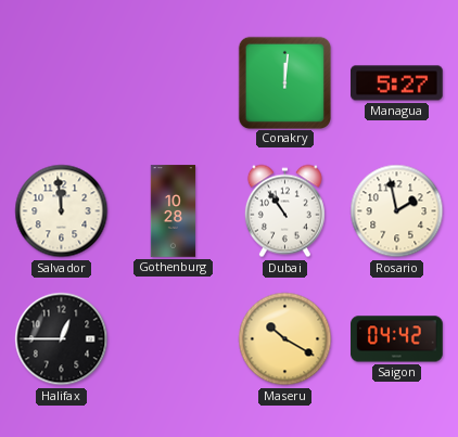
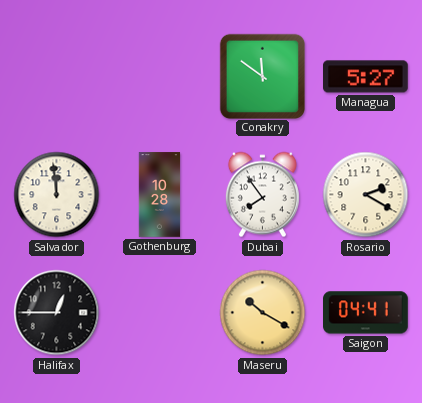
Conakry: 12:01 -> 11:51
Dubai: 10:54 -> 7:54
Rosario: 1:58 -> 2:20
Saigon: 04:42 -> 04:41
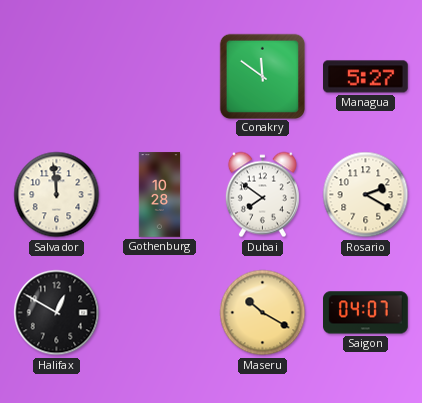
Dubai: 7:54 -> 7:51
Halifax: 12:45 -> 12:50
Saigon: 04:41 -> 04:07
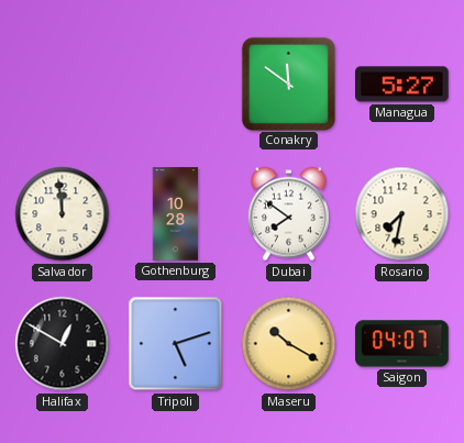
Rosario: 2:20 -> 7:32
Tripoli: none -> 5:12
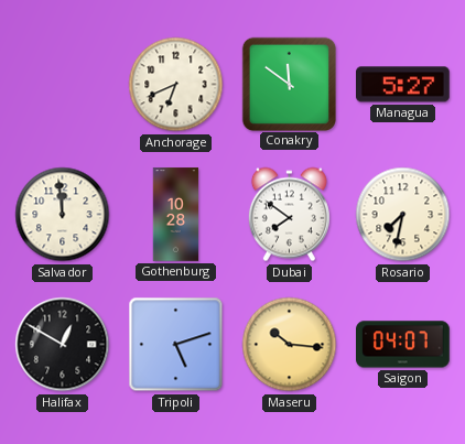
Anchorage: none -> 6:41
Maseru: 10:20 -> 10:16
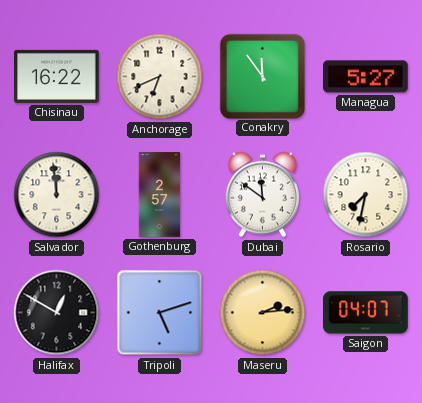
Chisinau: none -> 16:22
Conakry: 11:51 -> 11:54
Gothenburg: 10:28 -> 2:57
Dubai: 7:51 -> 11:51
Maseru: 10:16 -> 2:14
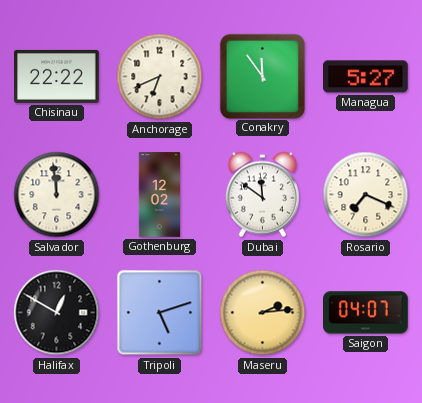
Chisinau: 16:22 -> 22:22
Gothenburg: 2:57 -> 12:02
Rosario: 7:32 -> 7:19
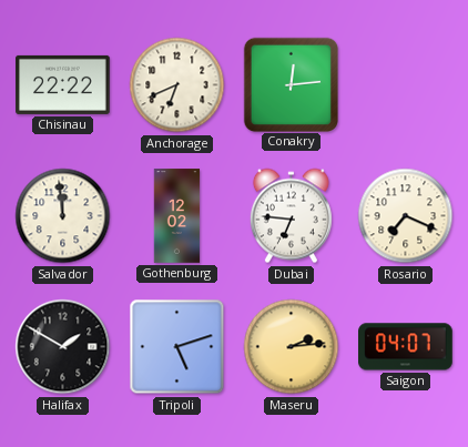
Conakry: 11:54 -> 12:14
Managua: 5:27 -> none
Dubai: 11:51 -> 6:46
Halifax: 12:50 -> 1:50
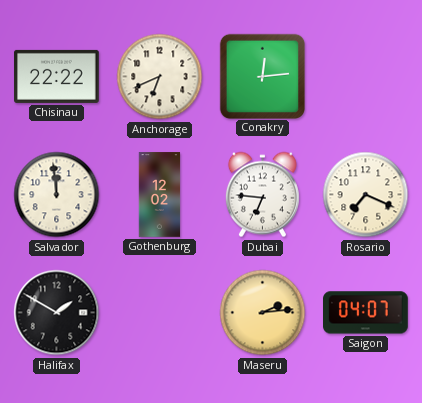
Tripoli: 5:12 -> none
